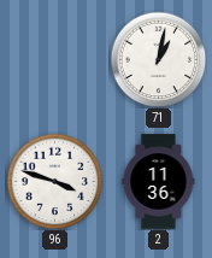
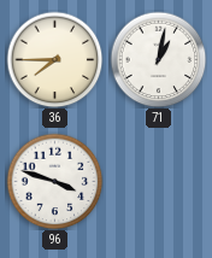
36: none -> 7:45
2: 11:36 -> none
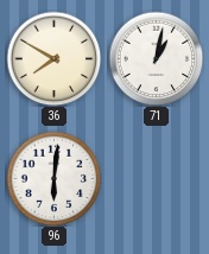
36: 7:45 -> 7:50
96: 3:48 -> 6:01
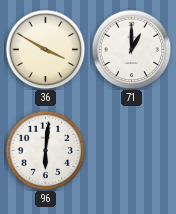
36: 7:50 -> 3:50
71: 1:02 -> 1:00
